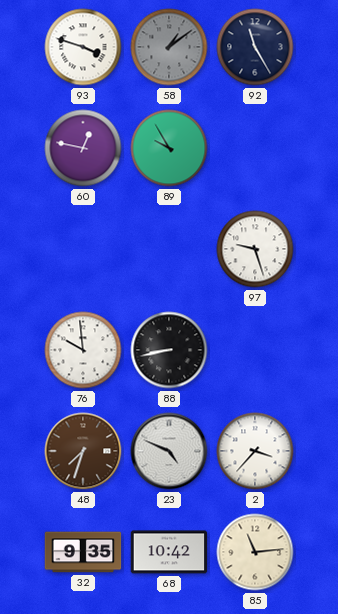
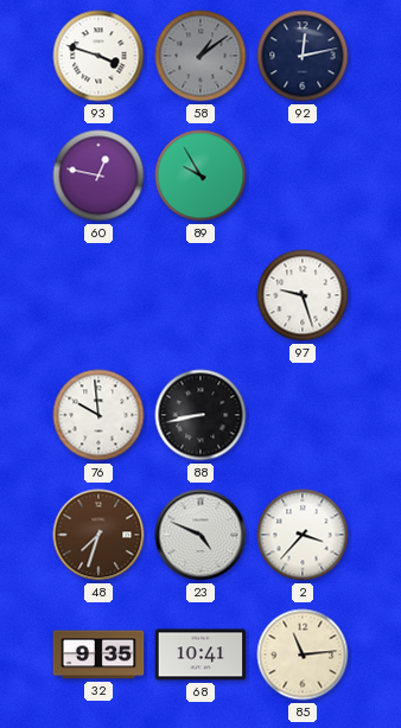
92: 11:25 -> 12:13
68: 10:42 -> 10:41
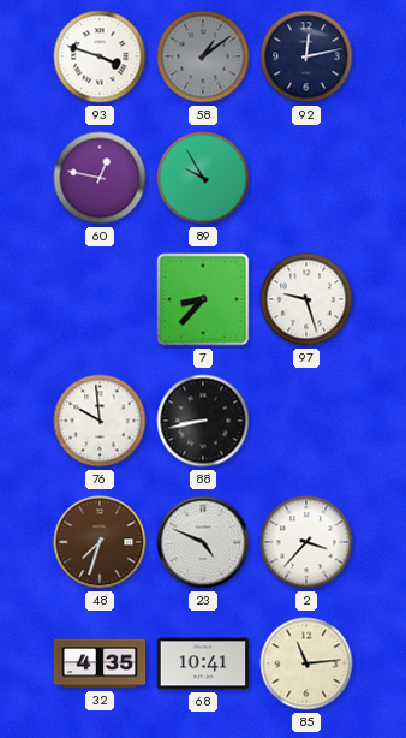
7: none -> 8:37
32: 9:35 -> 4:35
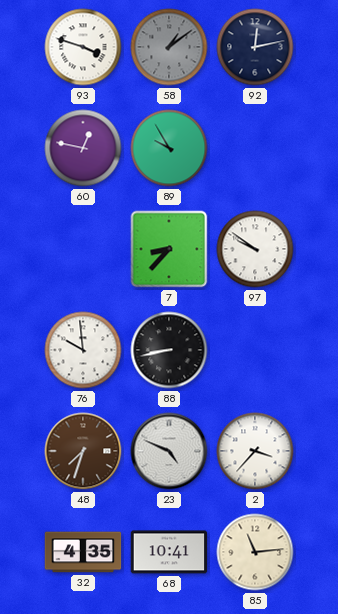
97: 9:27 -> 9:51
